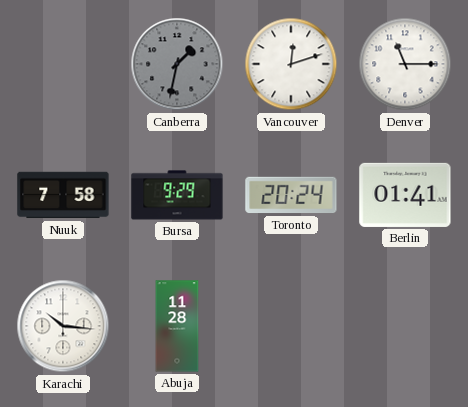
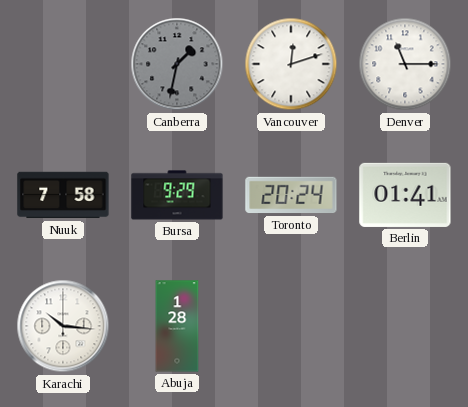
Abuja: 11:28 -> 1:28
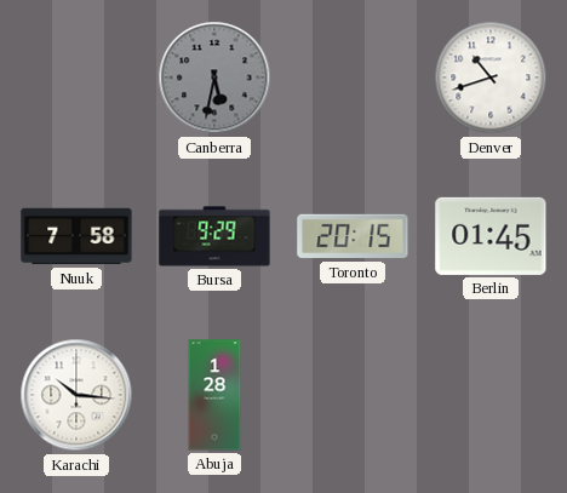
Canberra: 1:32 -> 5:32
Vancouver: 12:12 -> none
Denver: 11:15 -> 10:42
Toronto: 20:24 -> 20:15
Berlin: 01:41 -> 01:45
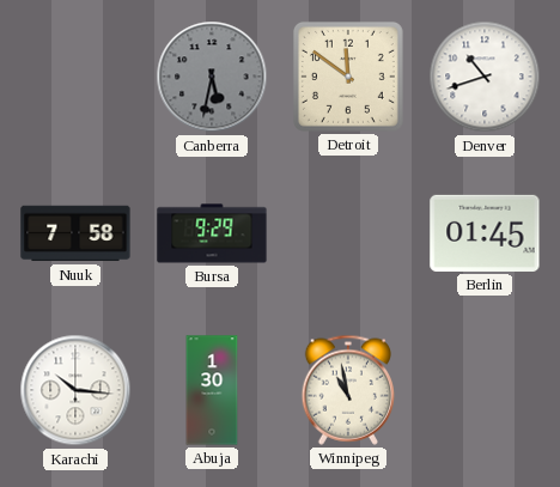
Detroit: none -> 11:51
Toronto: 20:15 -> none
Abuja: 1:28 -> 1:30
Winnipeg: none -> 10:58
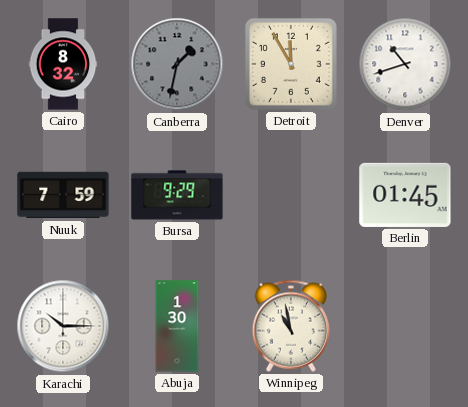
Cairo: none -> 8:32
Canberra: 5:32 -> 1:32
Detroit: 11:51 -> 11:55
Nuuk: 7:58 -> 7:59
Karachi: 10:16 -> 10:15
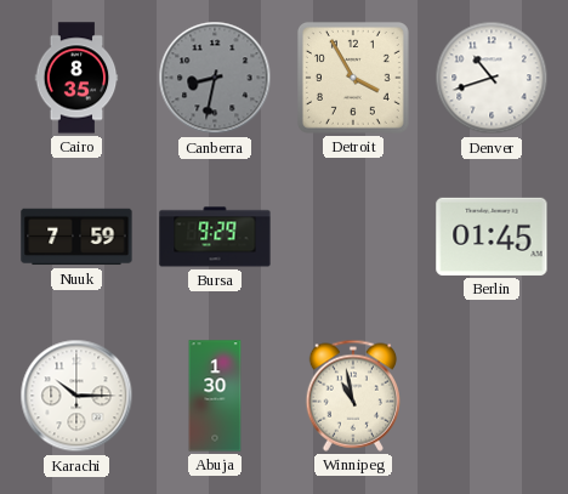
Cairo: 8:32 -> 8:35
Canberra: 1:32 -> 8:32
Detroit: 11:55 -> 3:55
